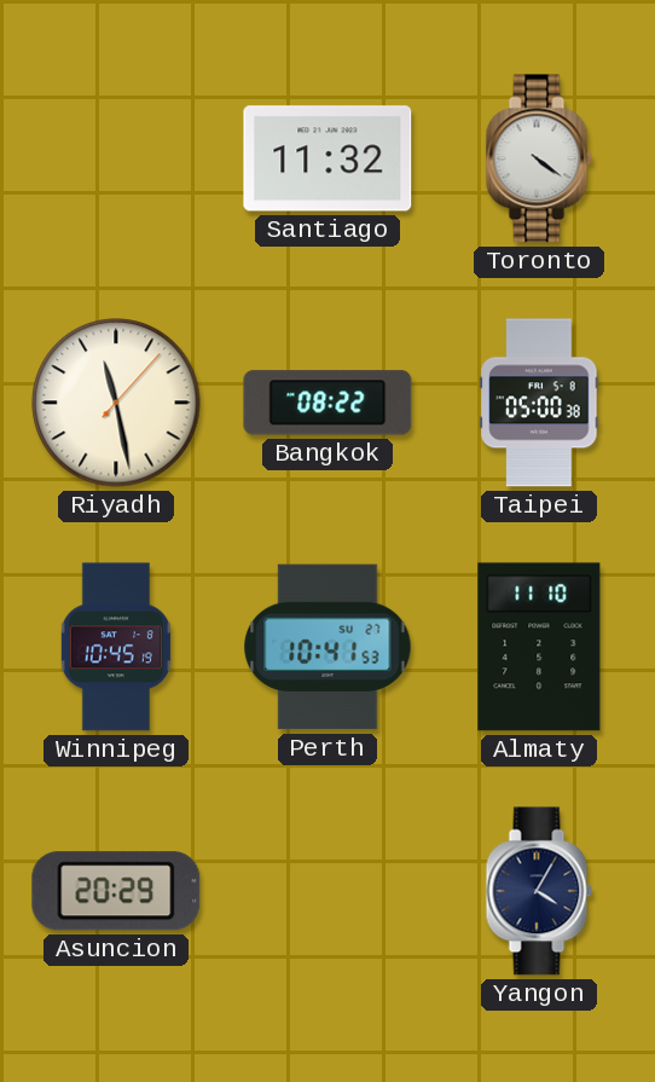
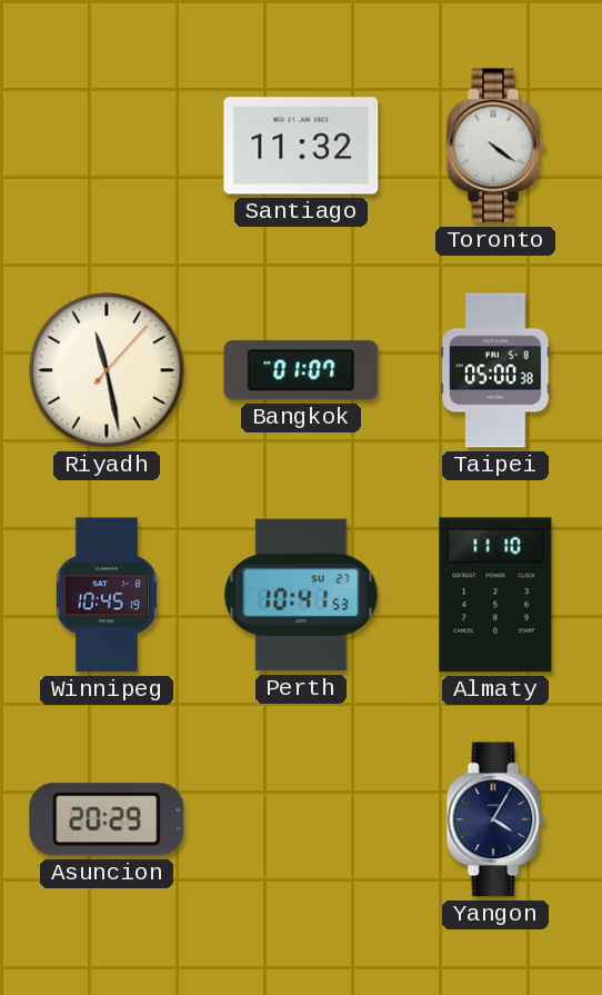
Bangkok: 08:22 -> 01:07
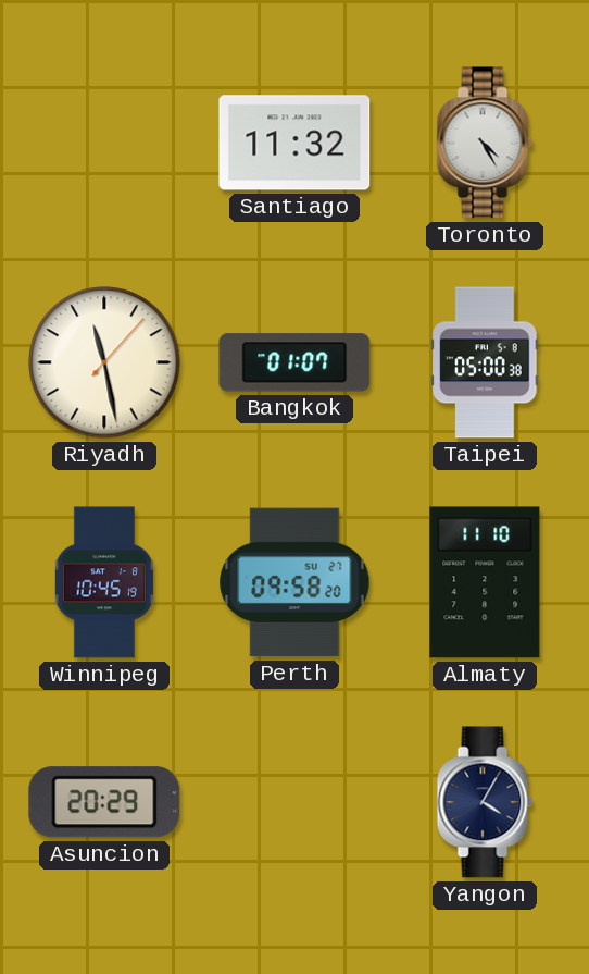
Toronto: 4:21 -> 4:25
Perth: 10:41 -> 09:58
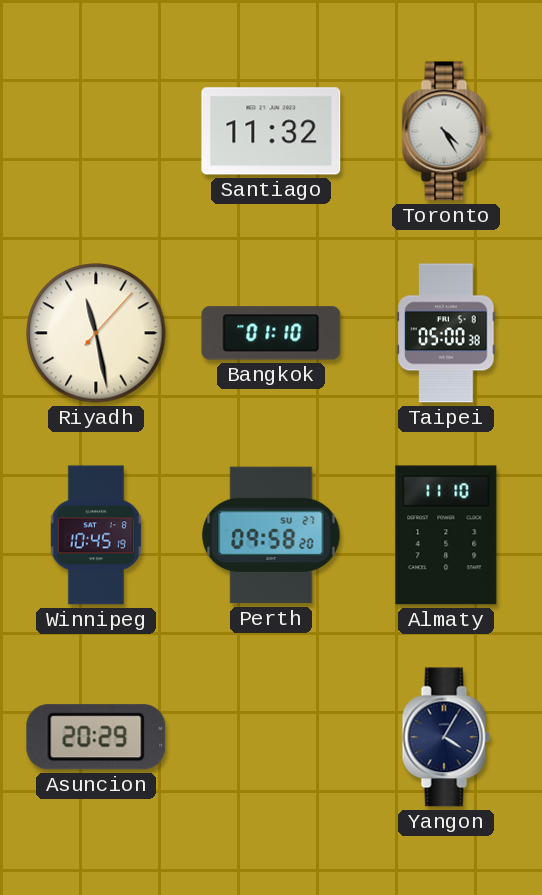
Bangkok: 01:07 -> 01:10
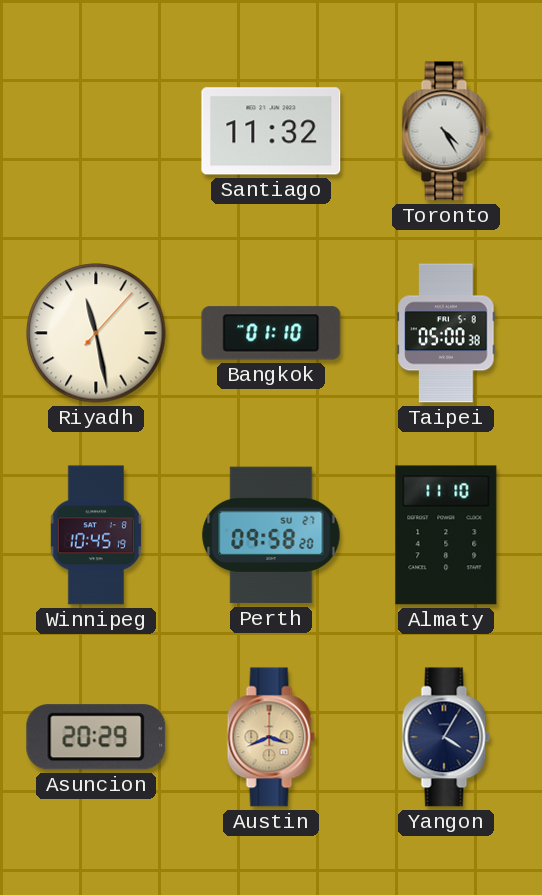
Austin: none -> 3:41
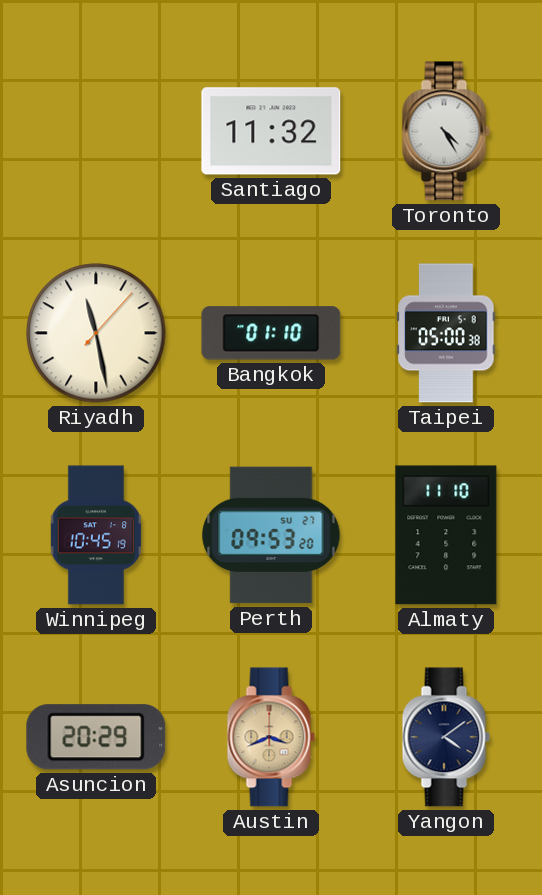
Perth: 09:58 -> 09:53
Yangon: 4:05 -> 4:09
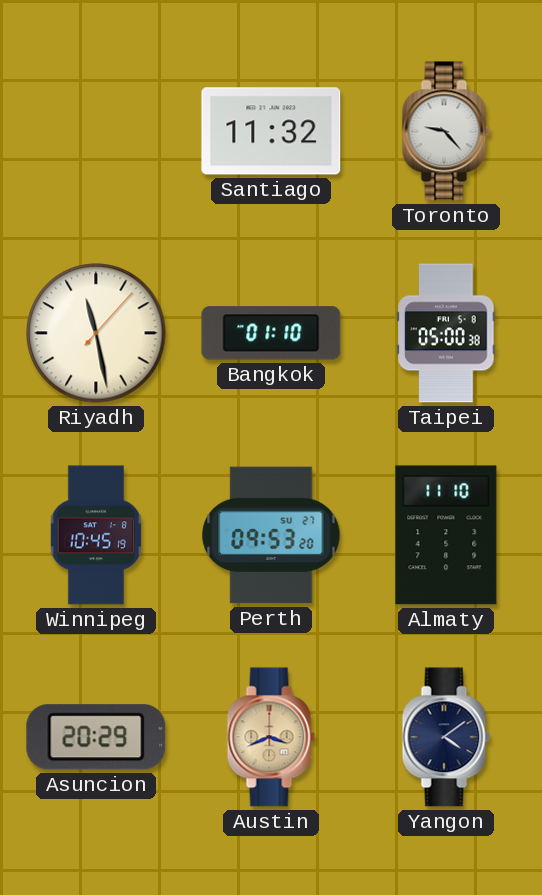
Toronto: 4:25 -> 9:23
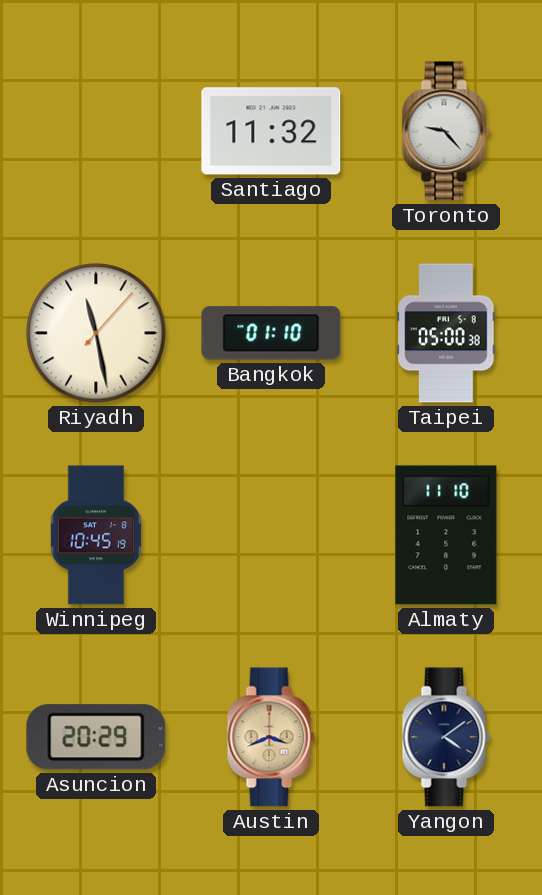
Perth: 09:53 -> none
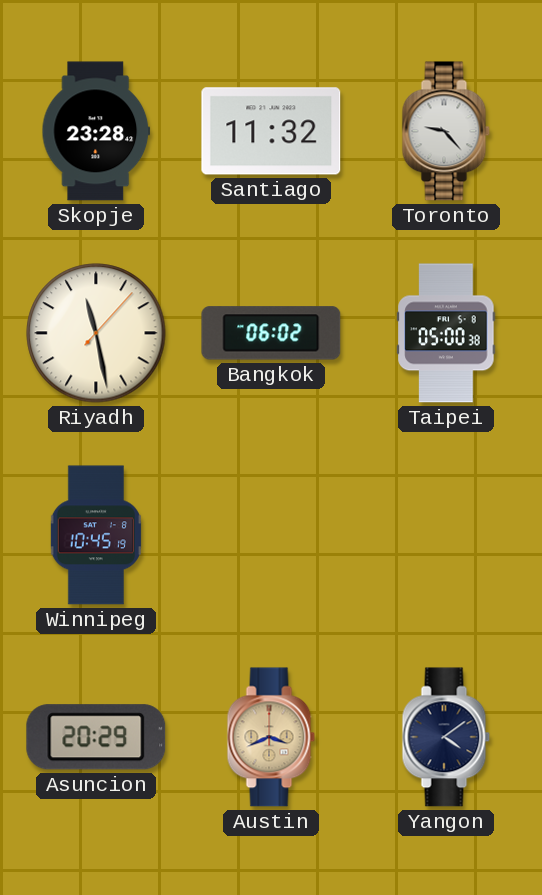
Skopje: none -> 23:28
Bangkok: 01:10 -> 06:02
Almaty: 11:10 -> none
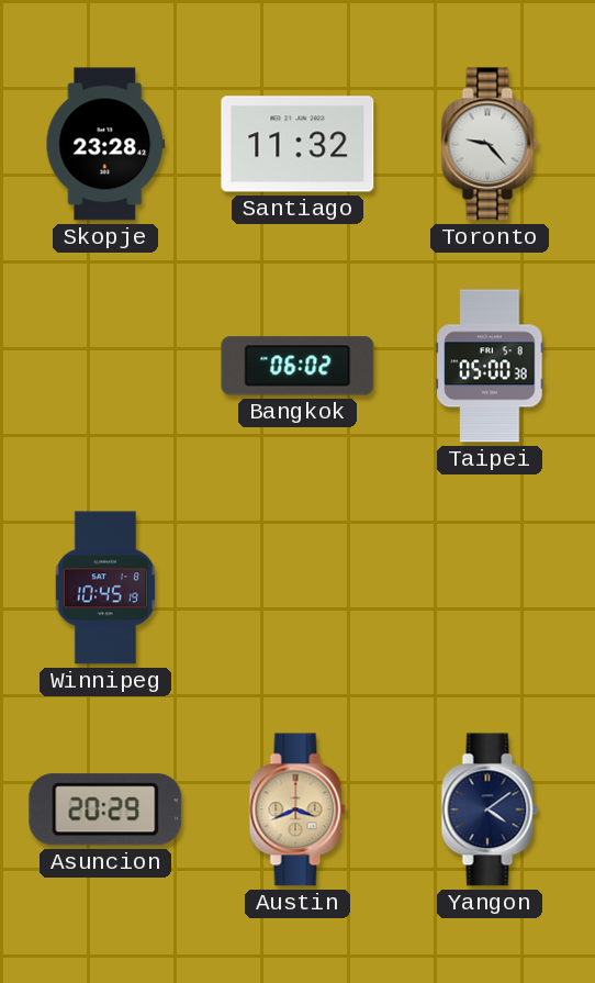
Riyadh: 11:28 -> none
